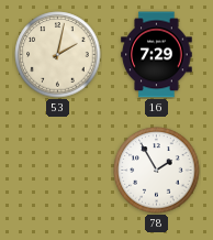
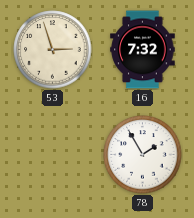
53: 2:02 -> 2:57
16: 7:29 -> 7:32
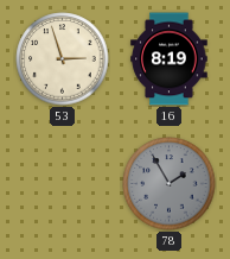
16: 7:32 -> 8:19
78 dial: white -> grey
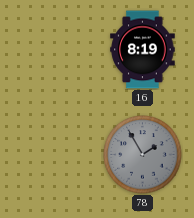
53: 2:57 -> none
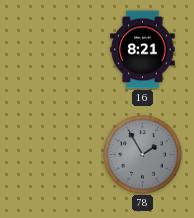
16: 8:19 -> 8:21
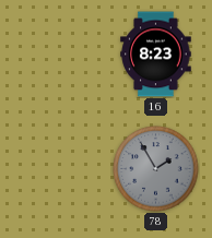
16: 8:21 -> 8:23
